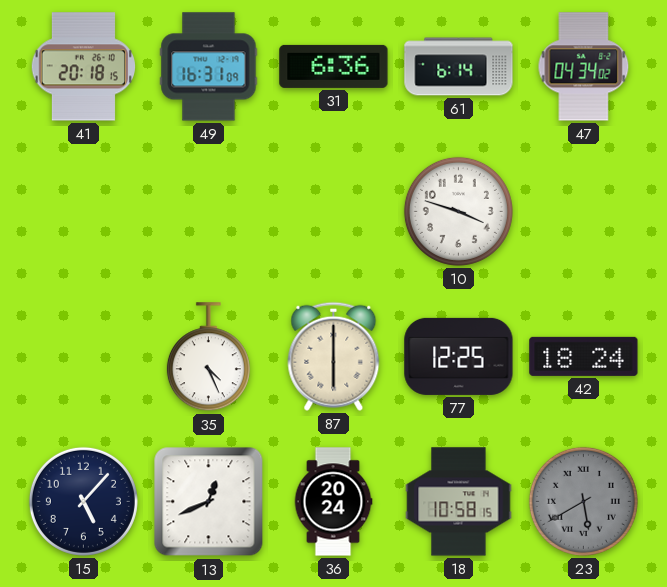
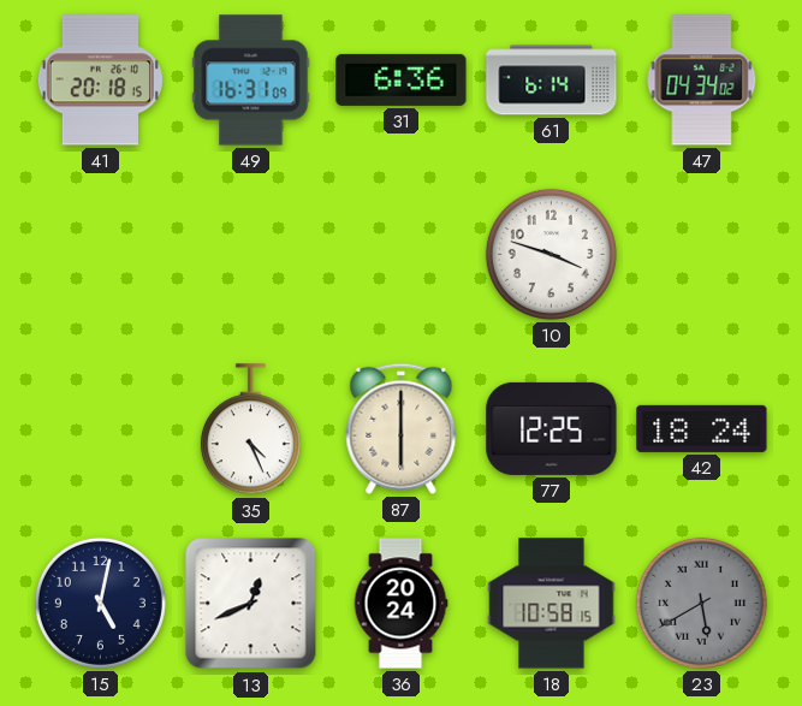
15: 5:07 -> 5:02
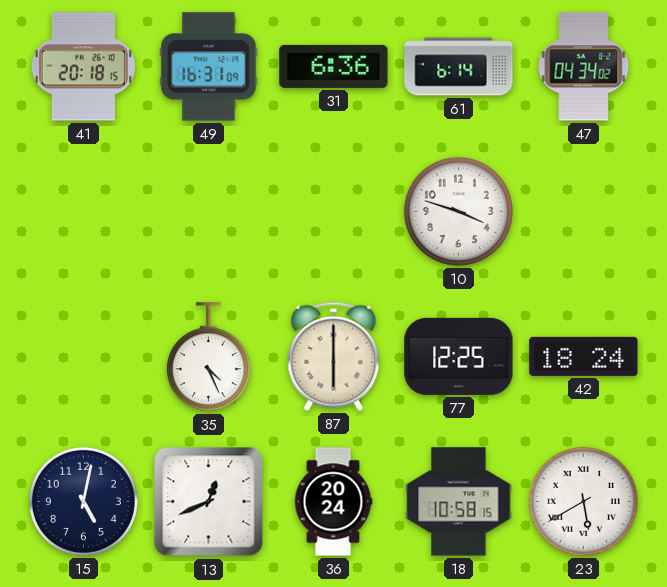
23 dial: grey -> white
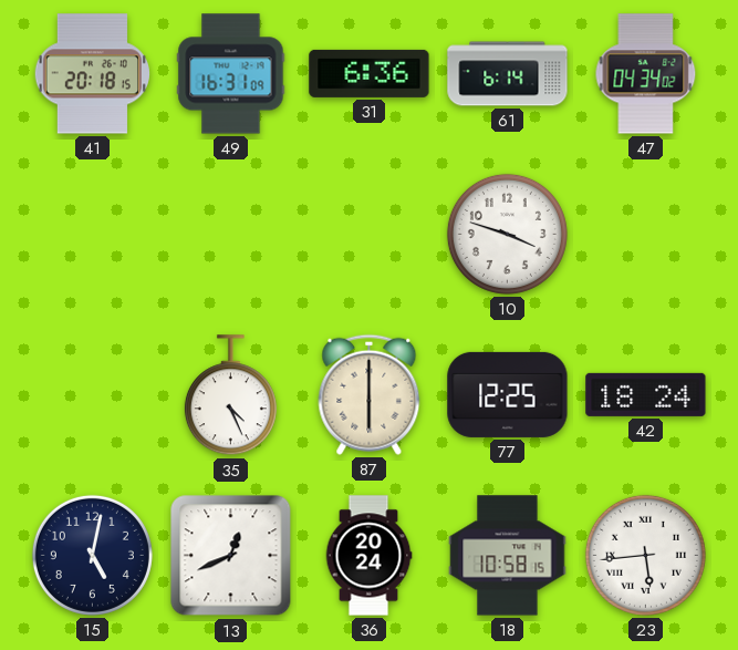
23: 5:40 -> 5:44
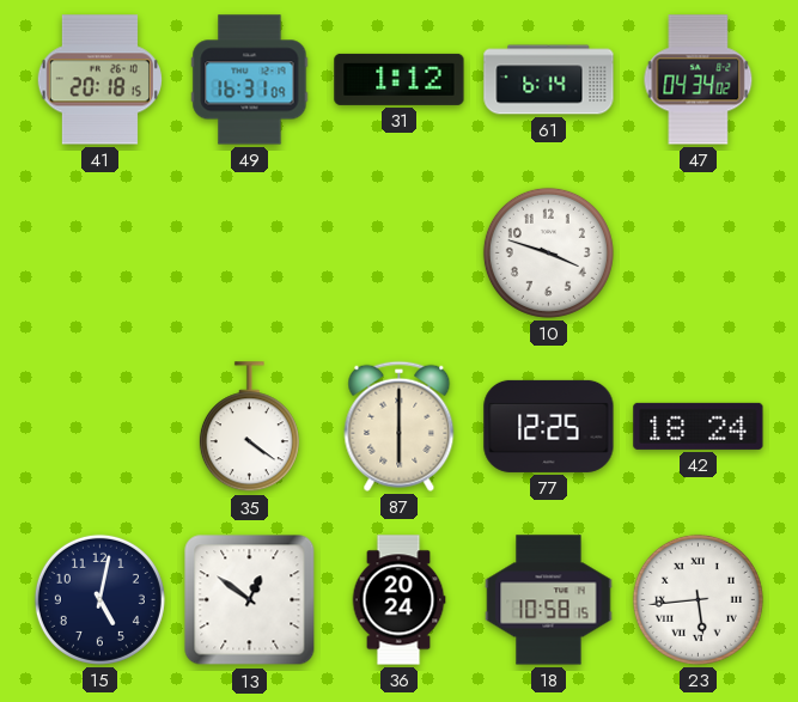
31: 6:36 -> 1:12
35: 4:26 -> 4:21
13: 12:41 -> 12:51
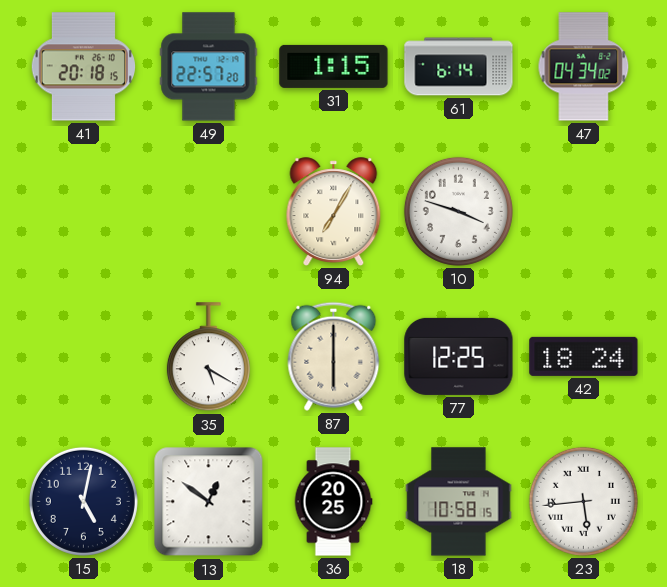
49: 16:31 -> 22:57
31: 1:12 -> 1:15
94: none -> 7:05
35: 4:21 -> 5:20
36: 20:24 -> 20:25
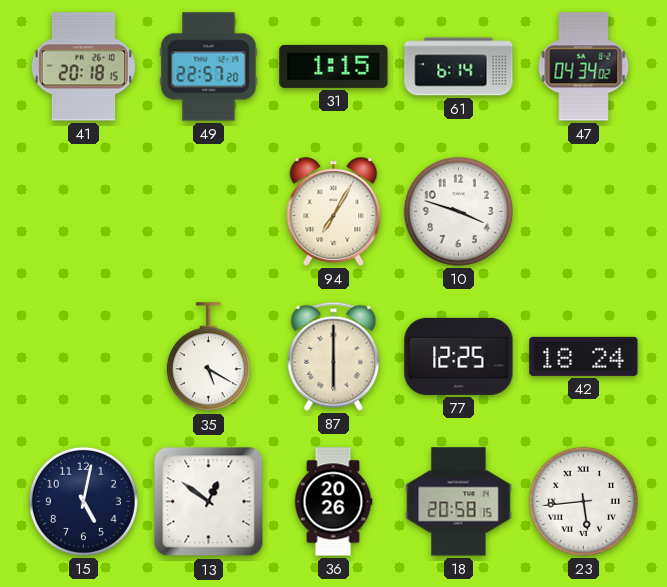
36: 20:25 -> 20:26
18: 10:58 -> 20:58
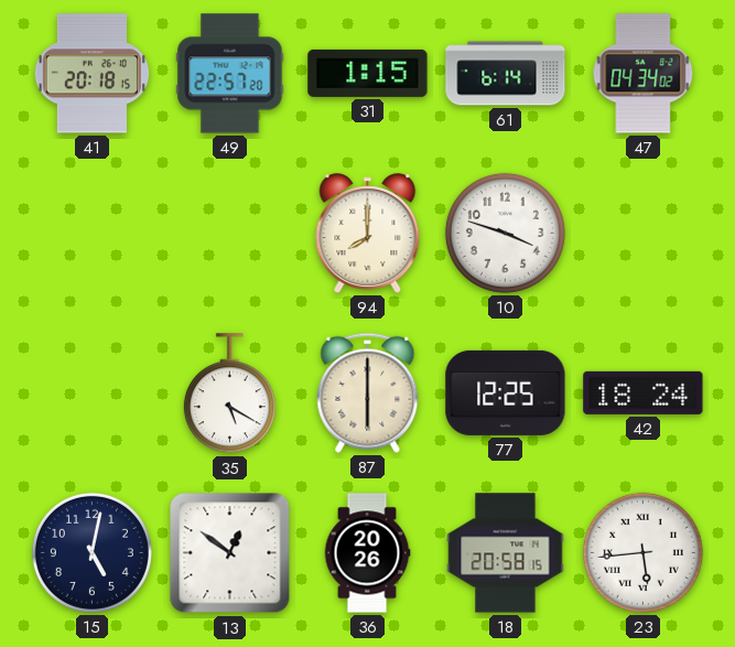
94: 7:05 -> 8:00
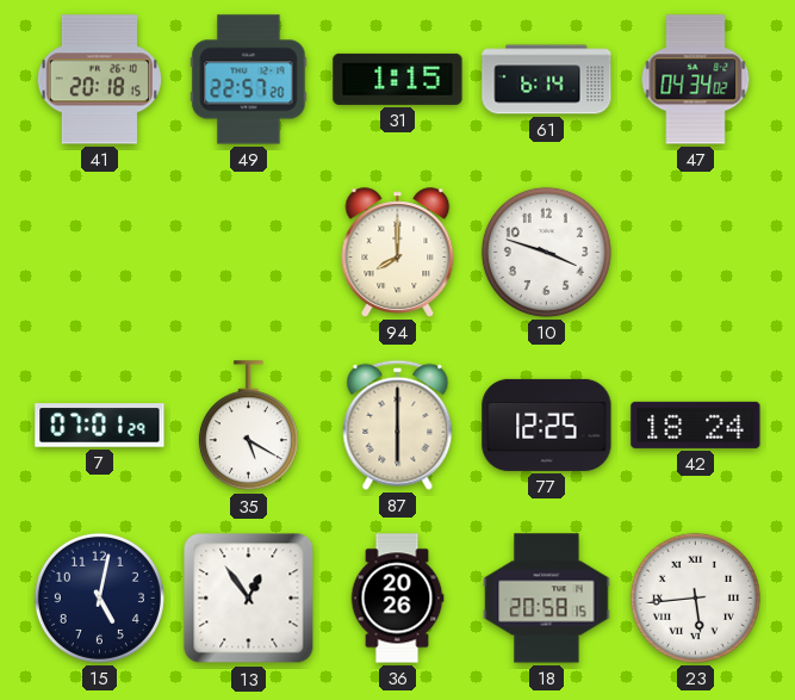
7: none -> 07:01
13: 12:51 -> 12:54
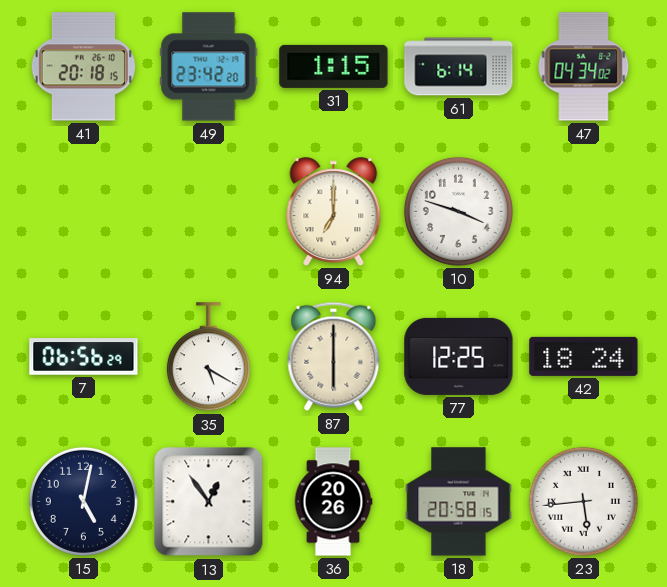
49: 22:57 -> 23:42
94: 8:00 -> 7:00
7: 07:01 -> 06:56
